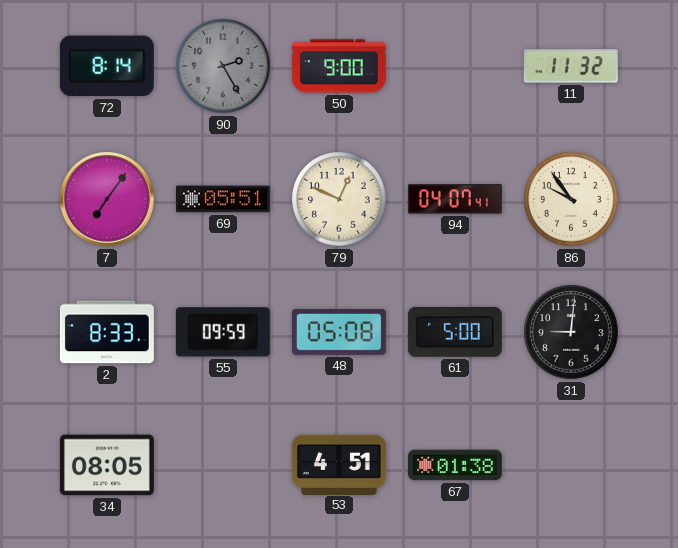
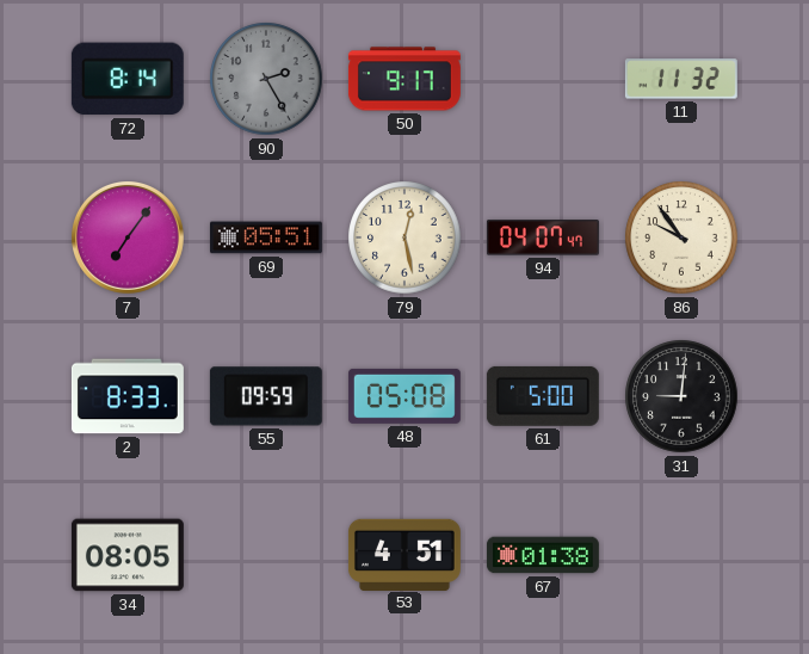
50: 9:00 -> 9:17
79: 12:49 -> 12:28
94: 04:07:41 -> 04:07:47
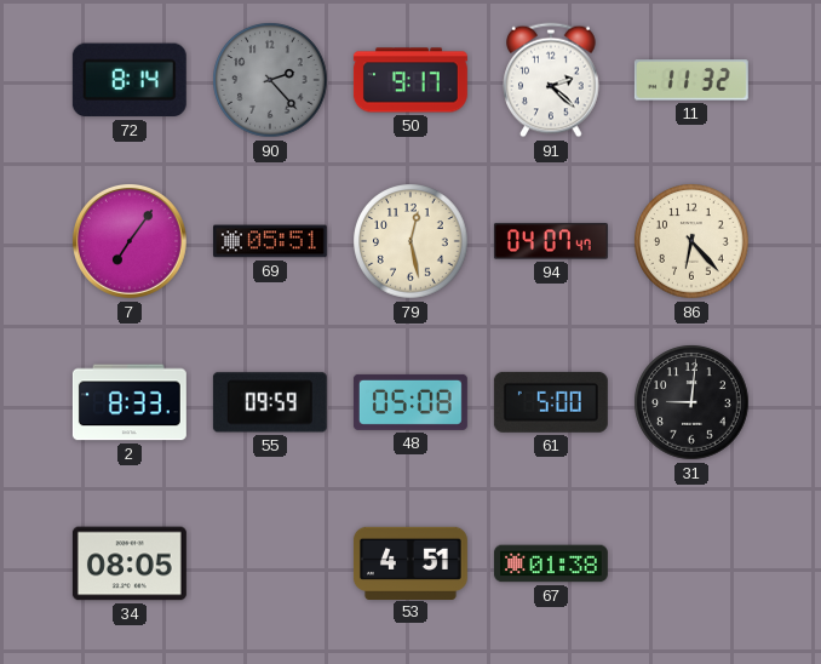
90: 2:25 -> 2:23
91: none -> 2:22
86: 9:54 -> 6:23
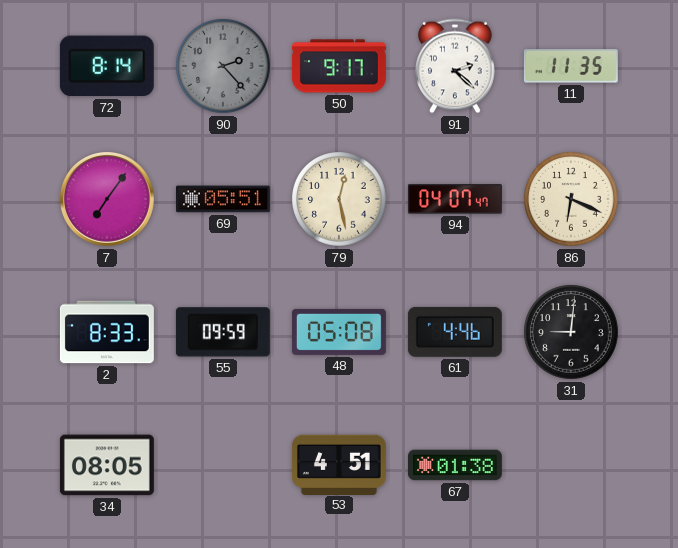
11: 11:32 -> 11:35
86: 6:23 -> 6:19
61: 5:00 -> 4:46
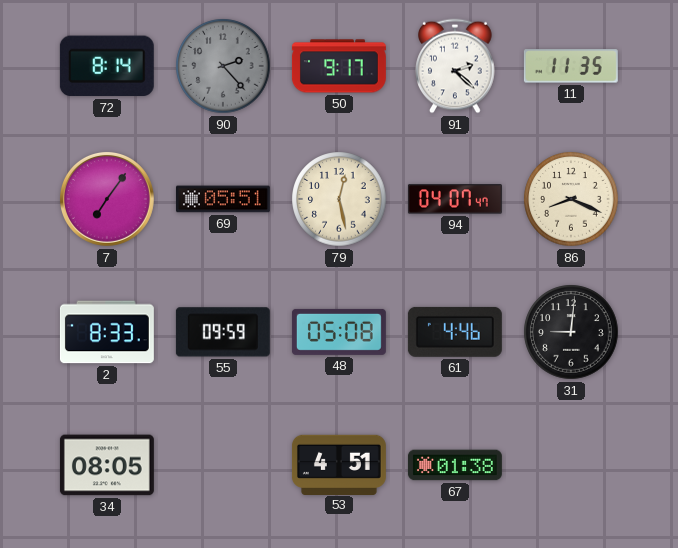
86: 6:19 -> 8:19
